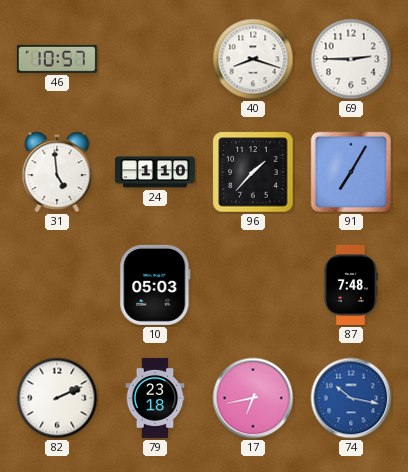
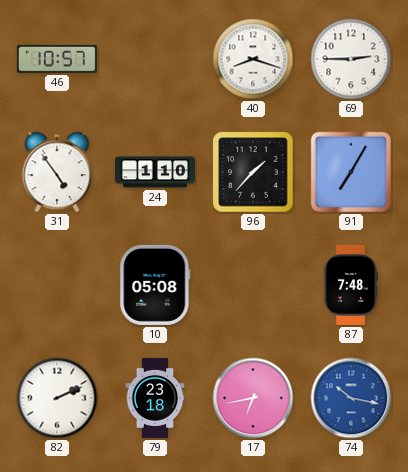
31: 4:59 -> 4:54
10: 05:03 -> 05:08
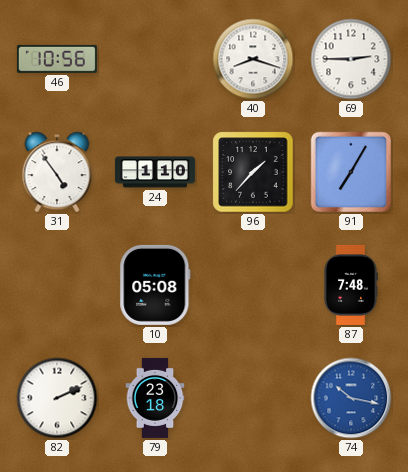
46: 10:57 -> 10:56
17: 6:43 -> none
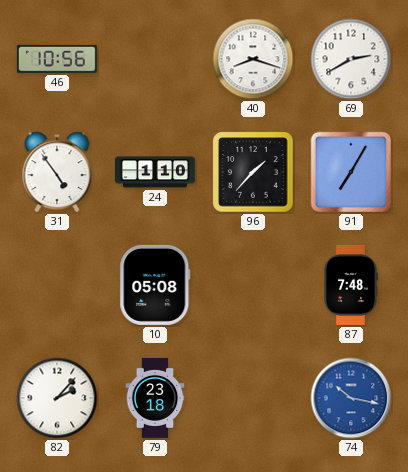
69: 2:45 -> 2:40
82: 2:11 -> 2:07
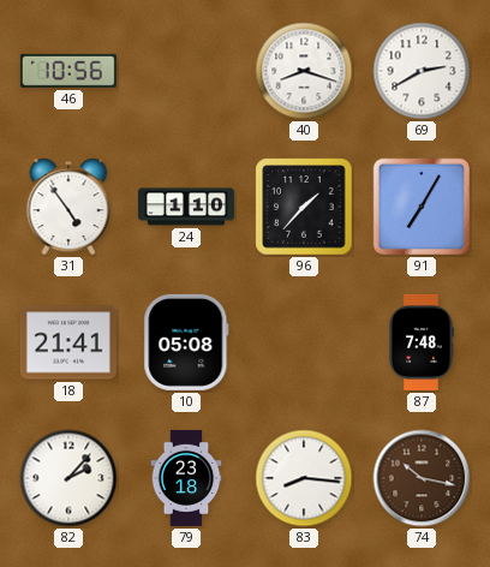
18: none -> 21:41
83: none -> 8:16
74 dial: blue -> brown
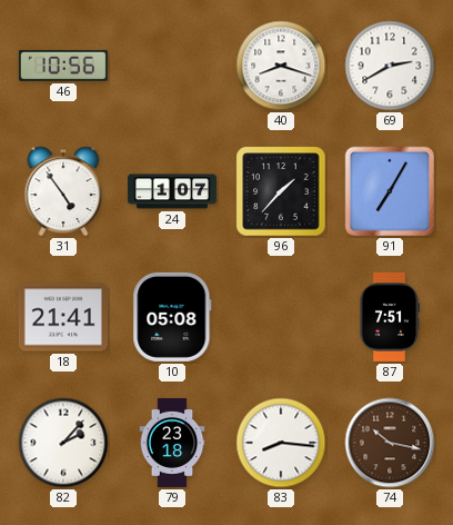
24: 1:10 -> 1:07
87: 7:48 -> 7:51
